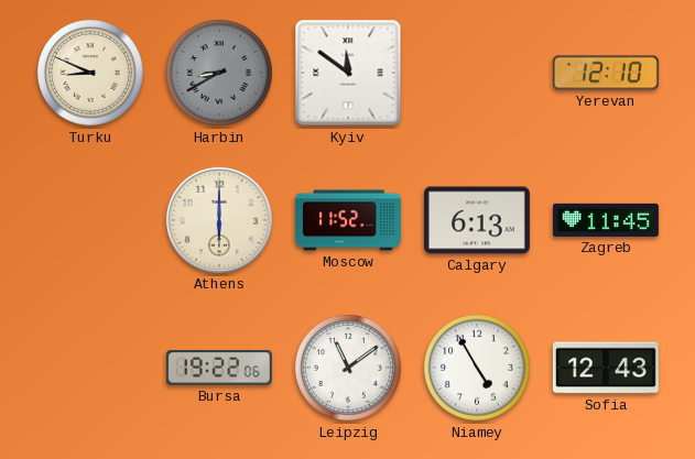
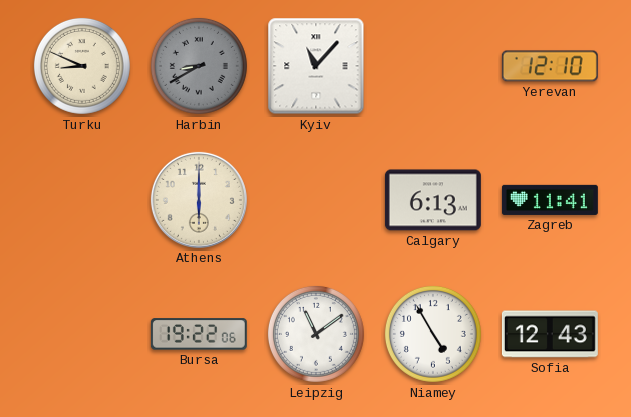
Kyiv: 11:51 -> 11:07
Moscow: 11:52 -> none
Zagreb: 11:45 -> 11:41
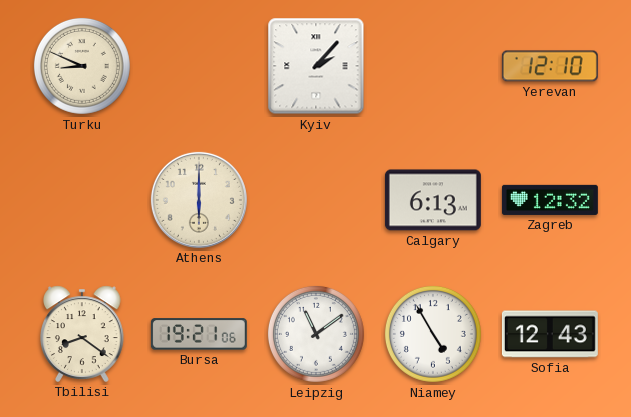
Harbin: 8:40 -> none
Kyiv: 11:07 -> 2:07
Zagreb: 11:41 -> 12:32
Tbilisi: none -> 8:21
Bursa: 19:22 -> 19:21
